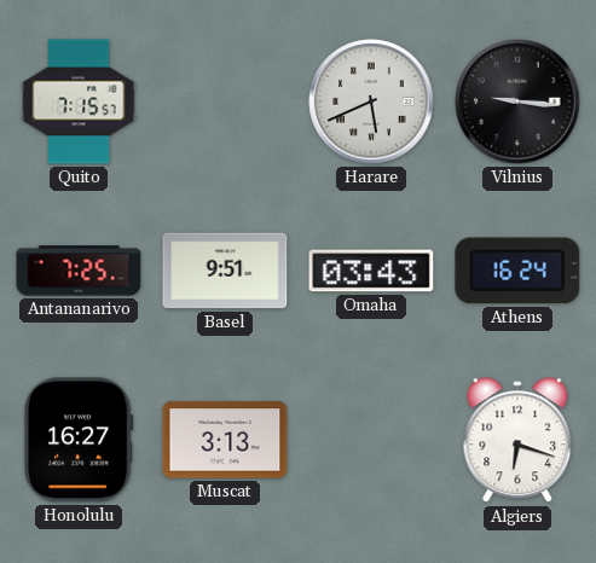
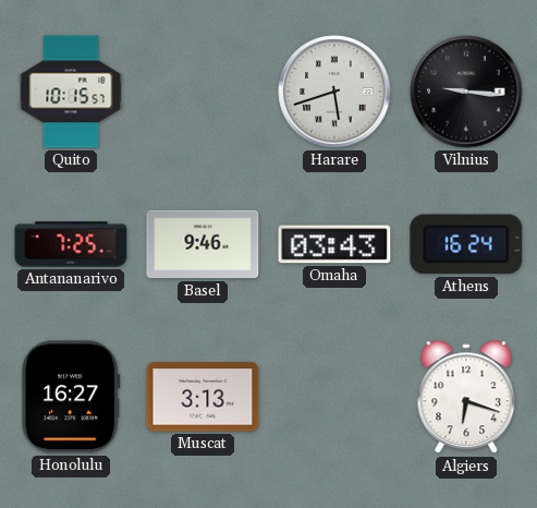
Quito: 7:15 -> 10:15
Harare: 5:41 -> 5:42
Basel: 9:51 -> 9:46
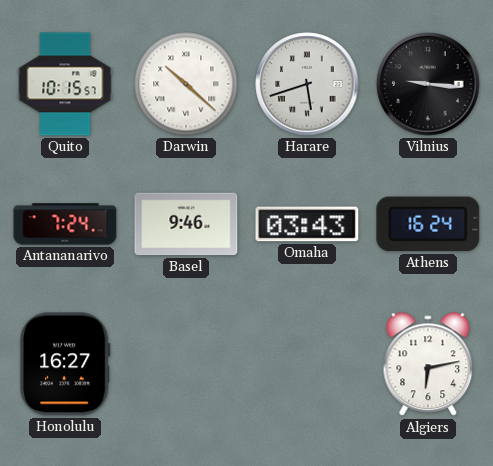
Darwin: none -> 10:22
Antananarivo: 7:25 -> 7:24
Muscat: 3:13 -> none
Algiers: 6:18 -> 6:13
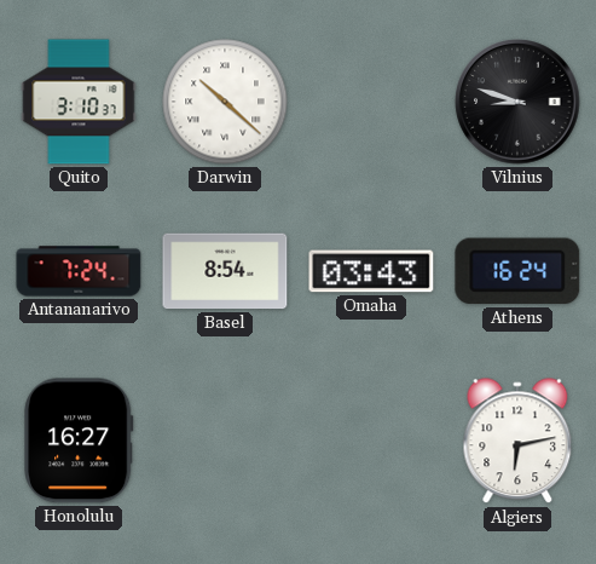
Quito: 10:15 -> 3:10
Harare: 5:42 -> none
Vilnius: 9:16 -> 8:48
Basel: 9:46 -> 8:54
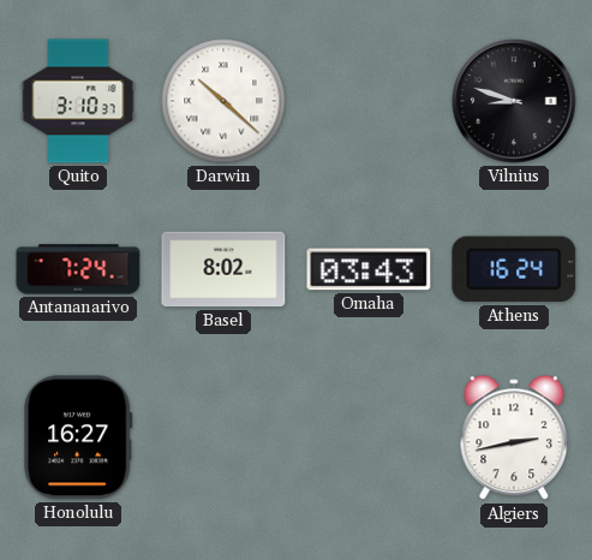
Basel: 8:54 -> 8:02
Algiers: 6:13 -> 2:43
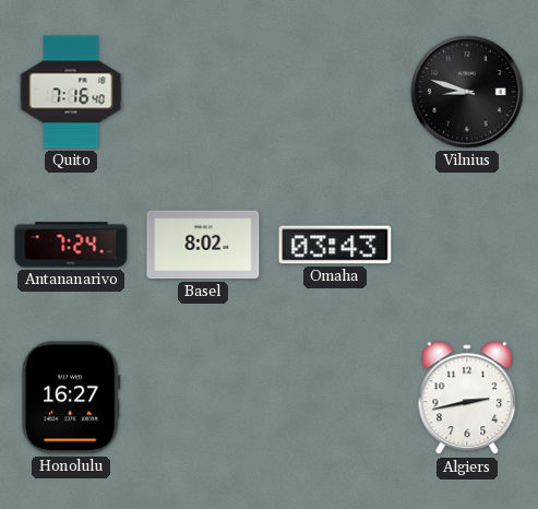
Quito: 3:10 -> 7:16
Darwin: 10:22 -> none
Athens: 16:24 -> none
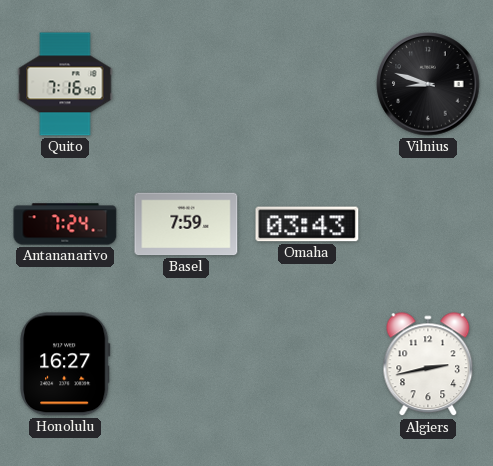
Basel: 8:02 -> 7:59
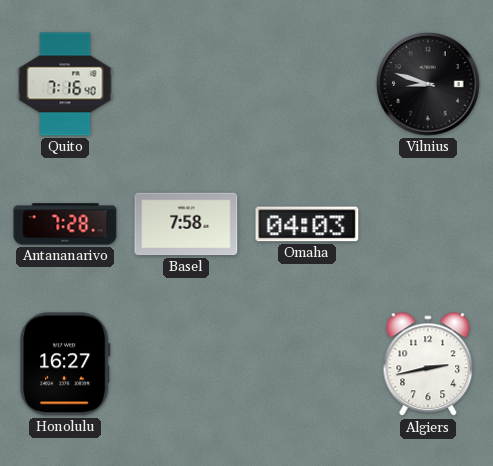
Antananarivo: 7:24 -> 7:28
Basel: 7:59 -> 7:58
Omaha: 03:43 -> 04:03
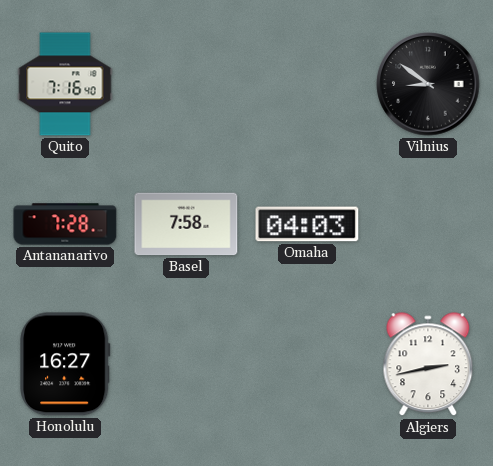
Vilnius: 8:48 -> 8:51
